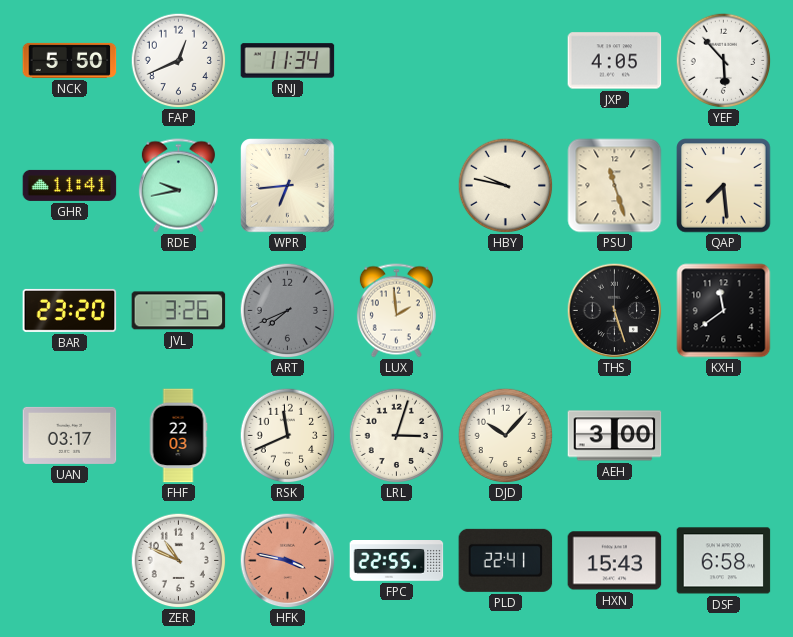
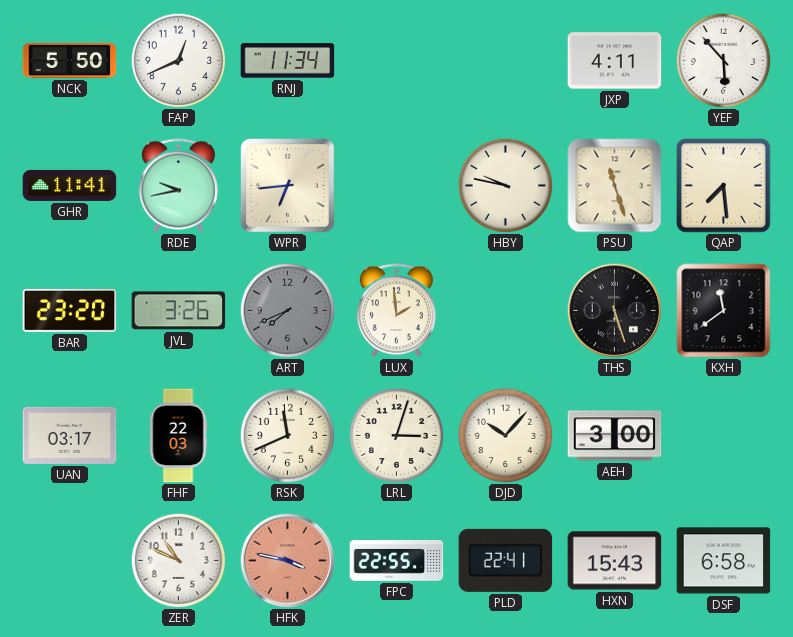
JXP: 4:05 -> 4:11
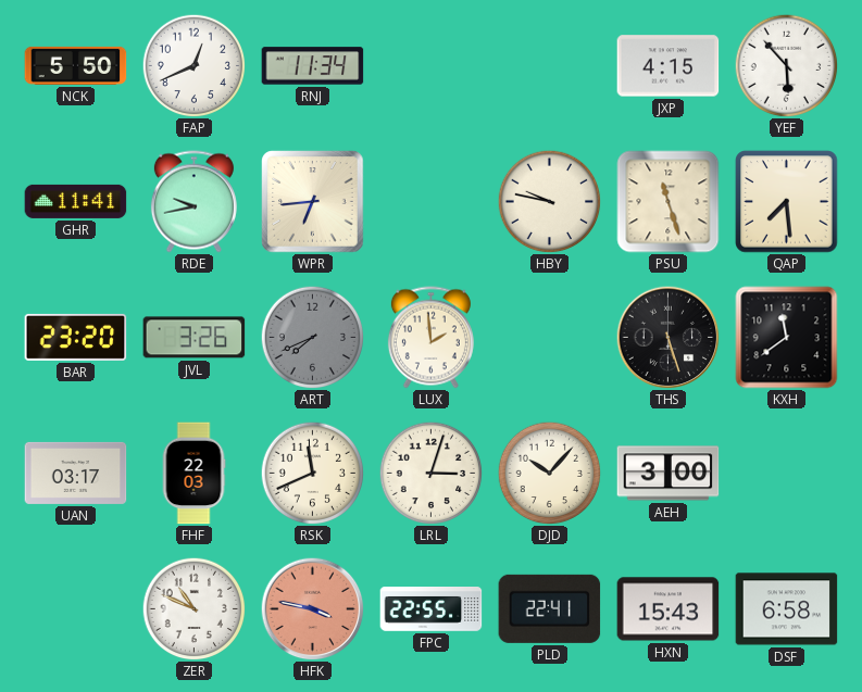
JXP: 4:11 -> 4:15
